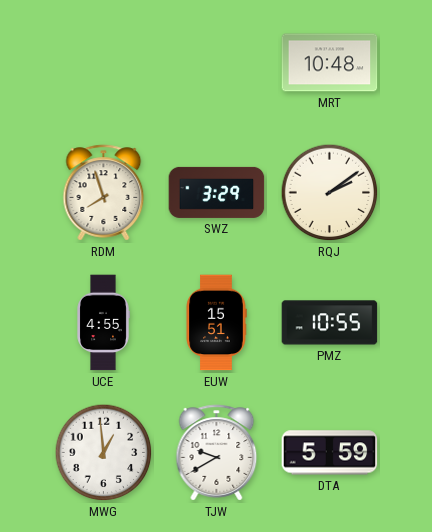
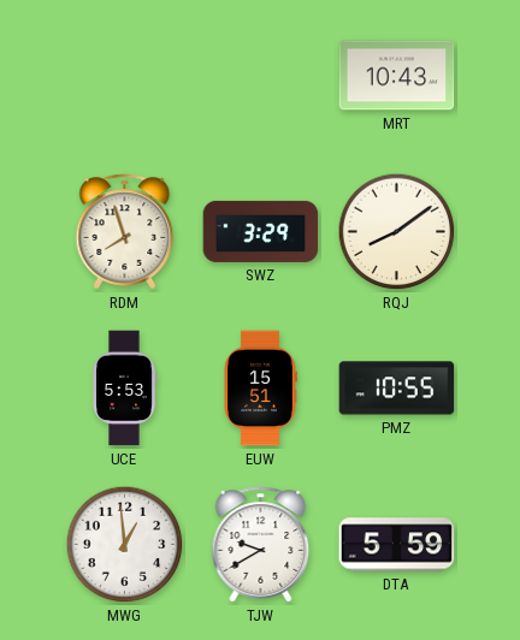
MRT: 10:48 -> 10:43
RQJ: 2:09 -> 8:09
UCE: 4:55 -> 5:53
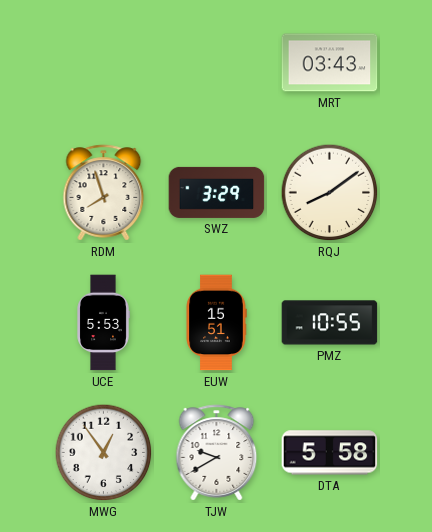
MRT: 10:43 -> 03:43
MWG: 12:59 -> 12:54
DTA: 5:59 -> 5:58
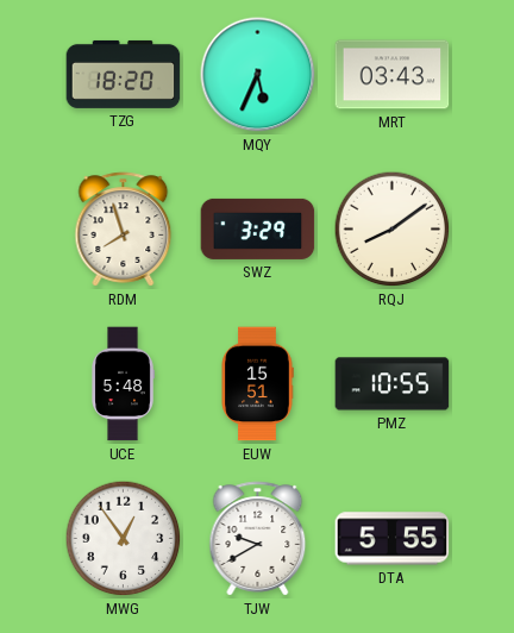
TZG: none -> 18:20
MQY: none -> 5:34
UCE: 5:53 -> 5:48
DTA: 5:58 -> 5:55
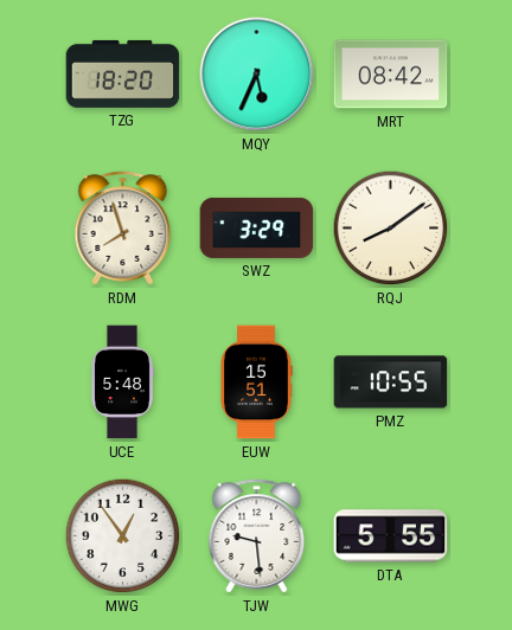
MRT: 03:43 -> 08:42
TJW: 9:40 -> 9:29
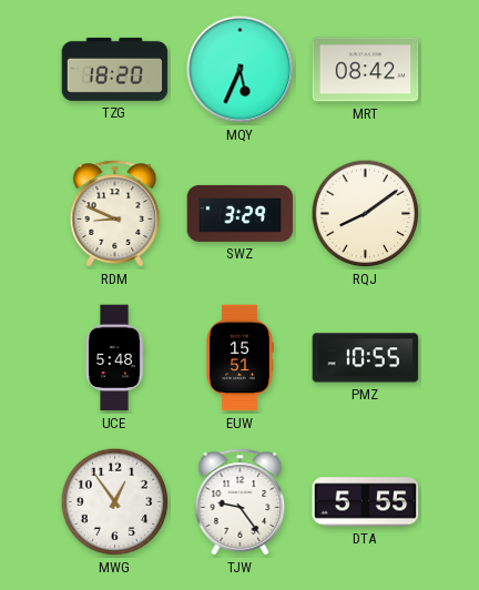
RDM: 7:57 -> 8:49
TJW: 9:29 -> 9:24
